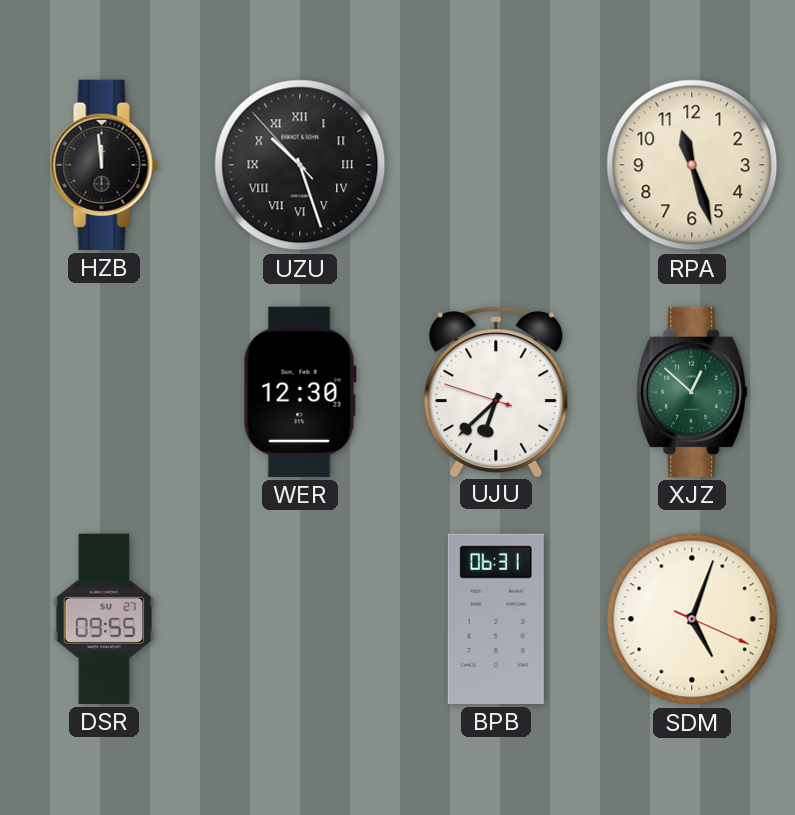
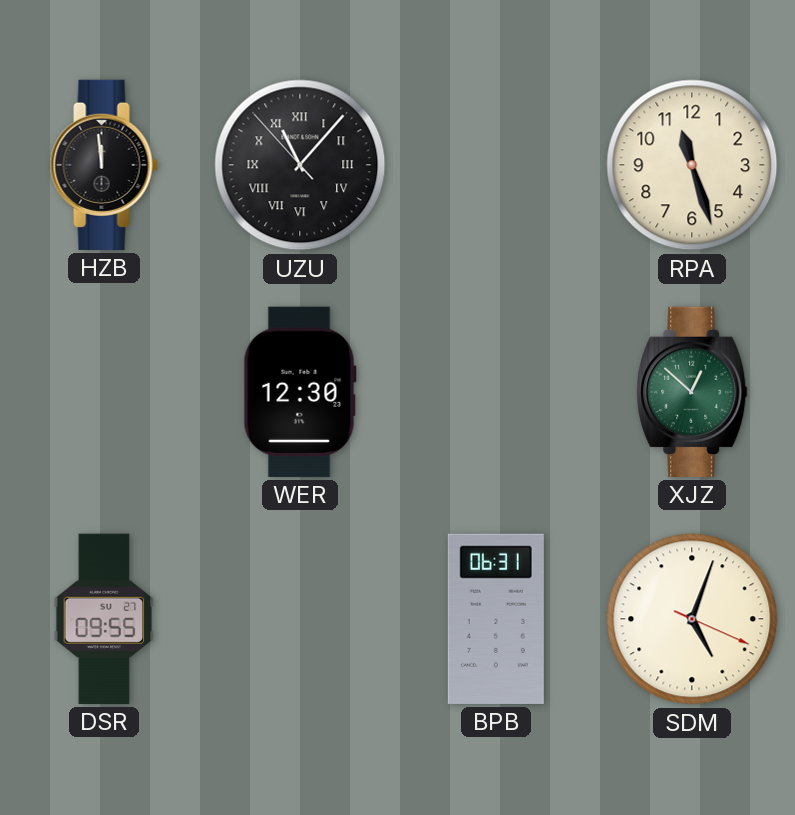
UZU: 10:26 -> 11:06
UJU: 6:37 -> none
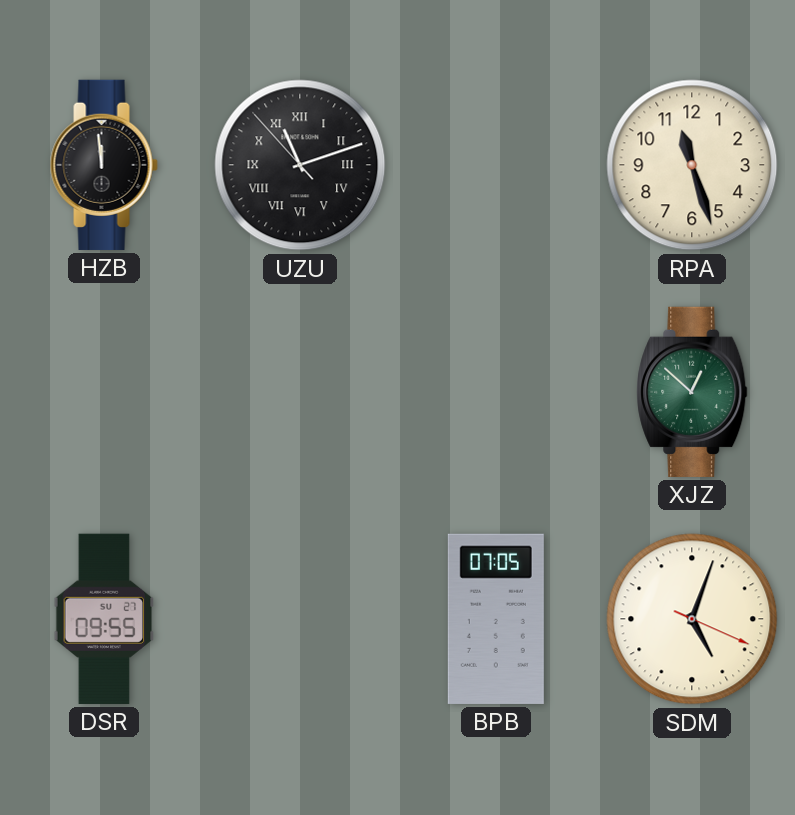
UZU: 11:06 -> 11:11
WER: 12:30 -> none
BPB: 06:31 -> 07:05
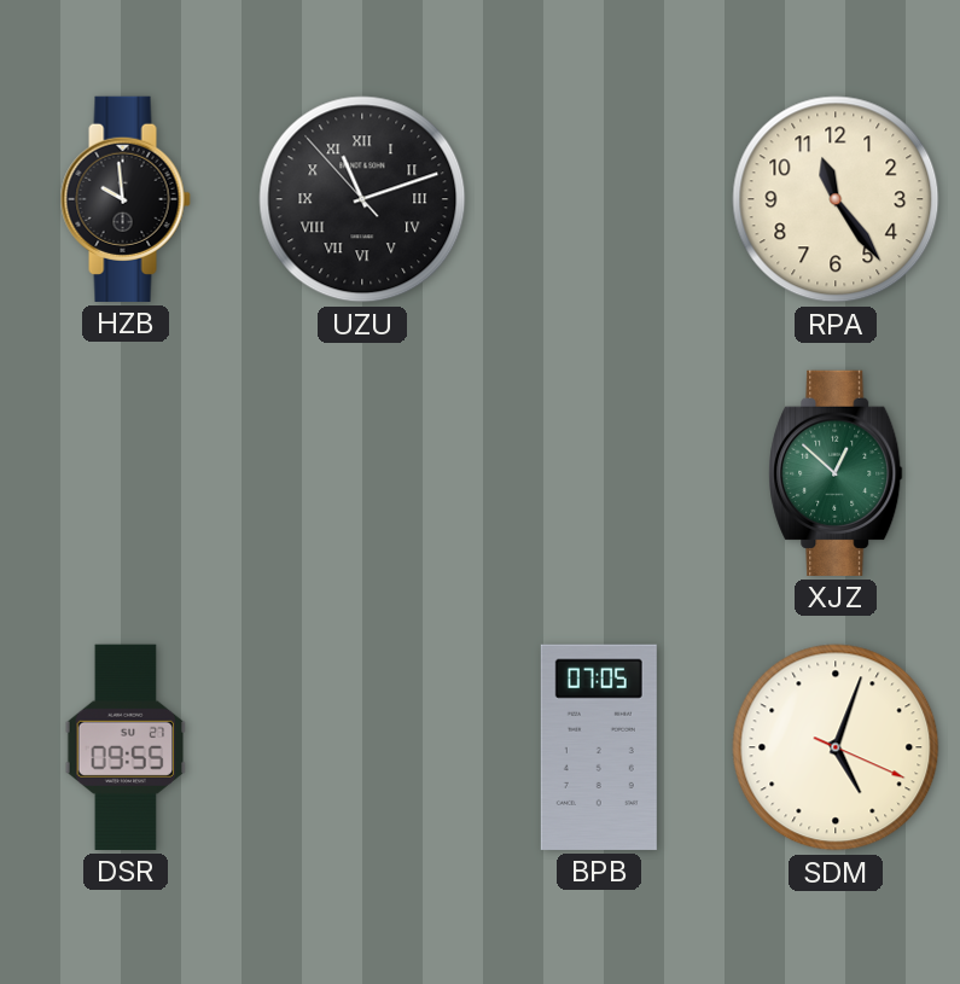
HZB: 11:59 -> 9:59
RPA: 11:27 -> 11:24
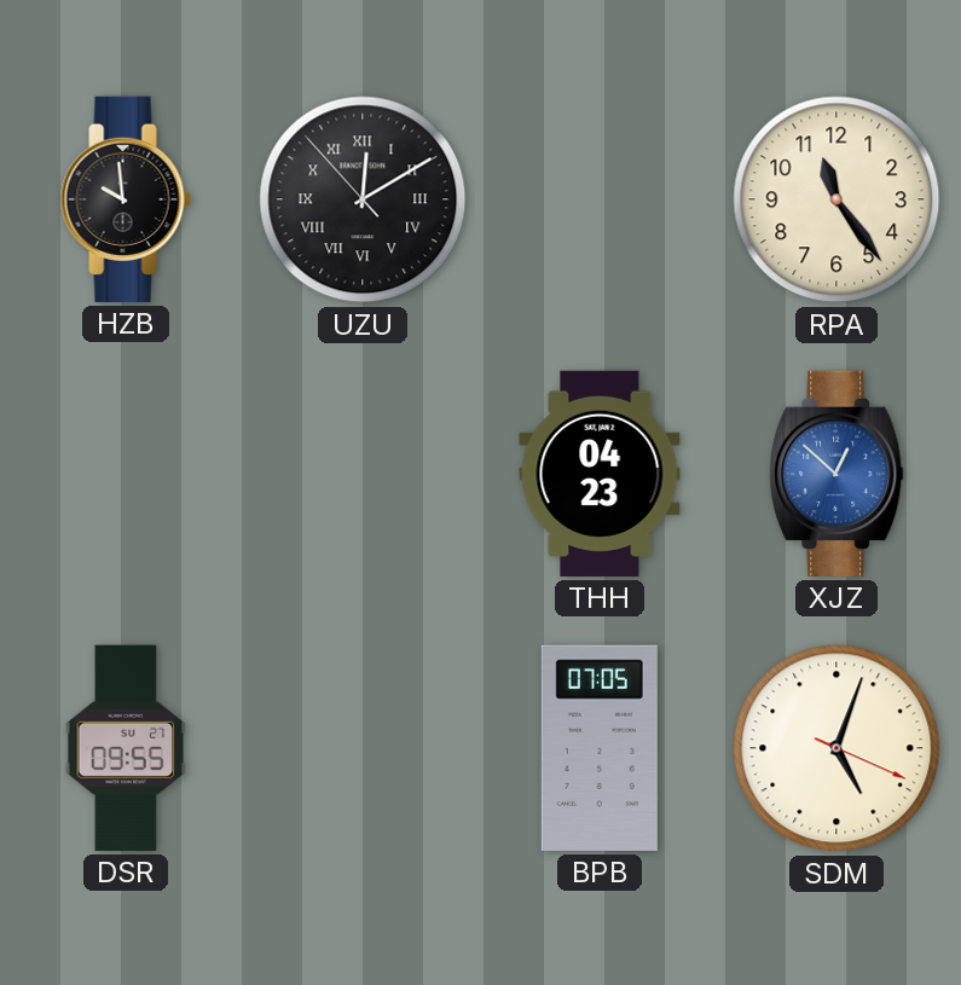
UZU: 11:11 -> 12:09
THH: none -> 04:23
XJZ dial: green -> blue
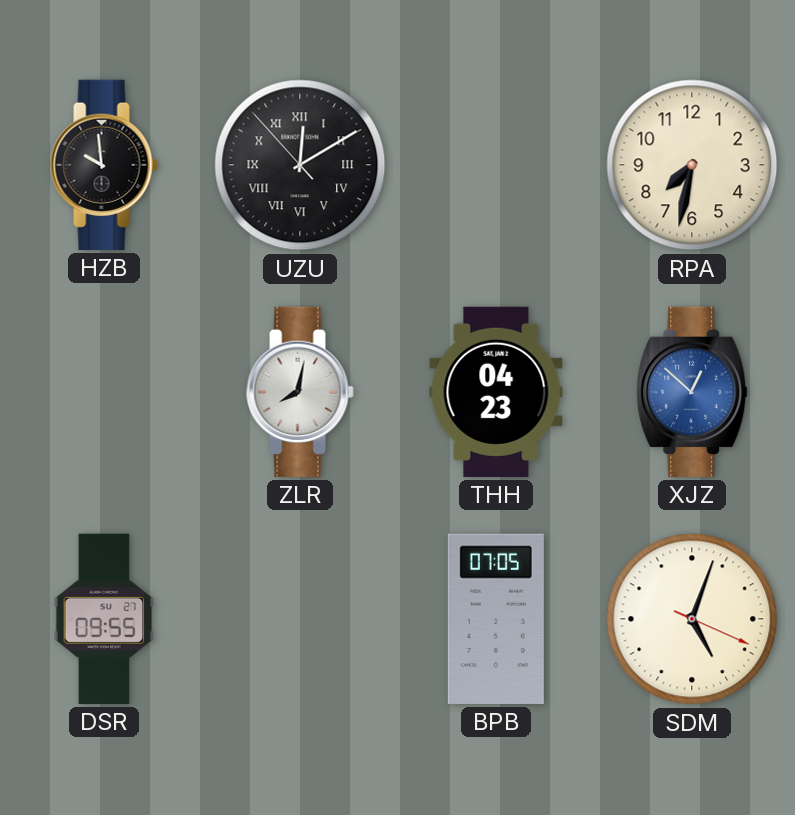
RPA: 11:24 -> 7:32
ZLR: none -> 8:02
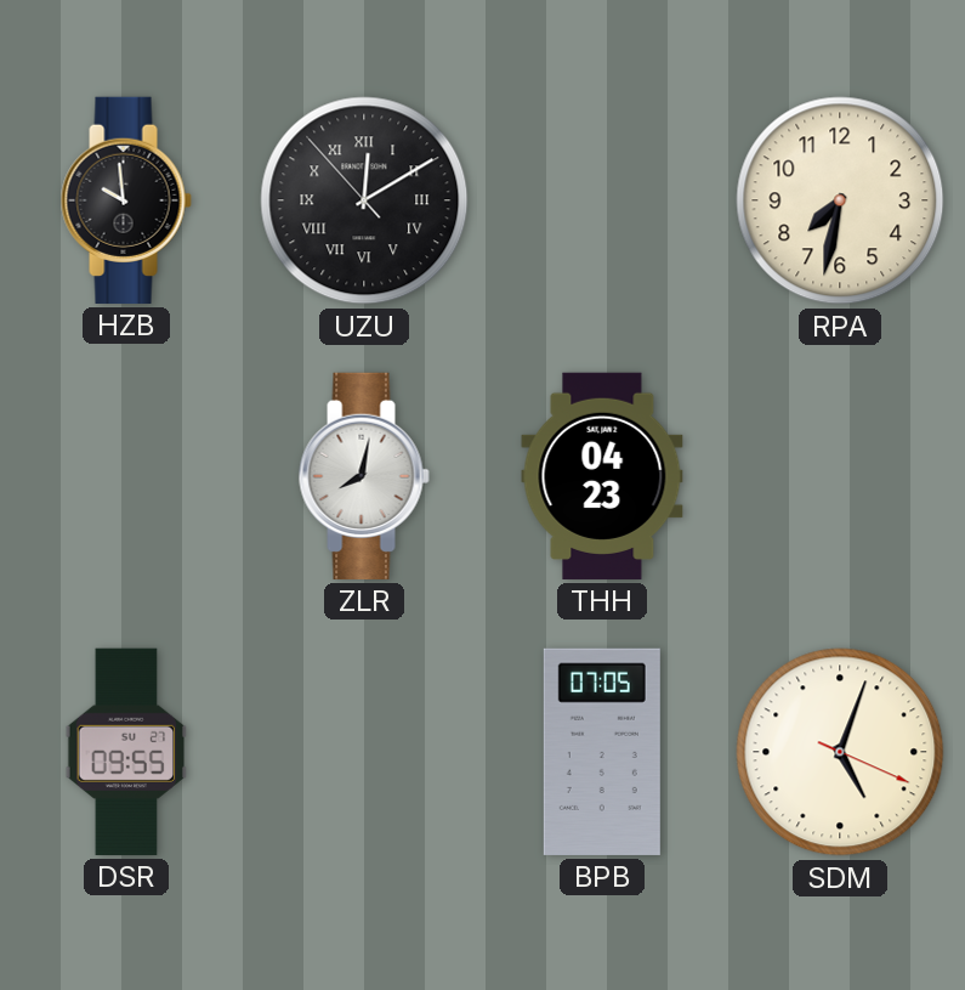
XJZ: 12:52 -> none
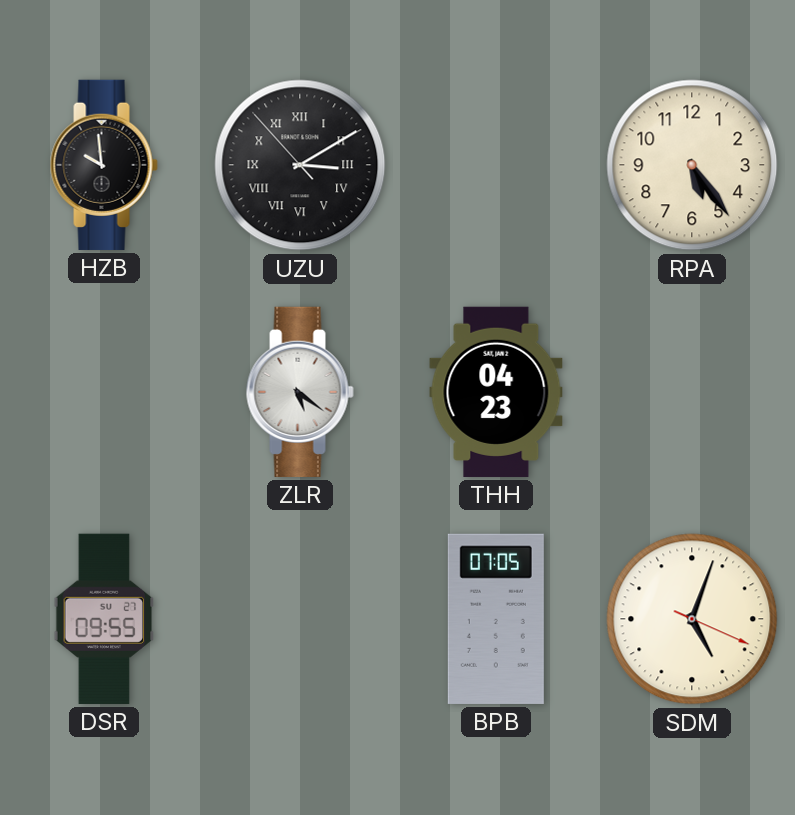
UZU: 12:09 -> 3:09
RPA: 7:32 -> 5:24
ZLR: 8:02 -> 5:21
